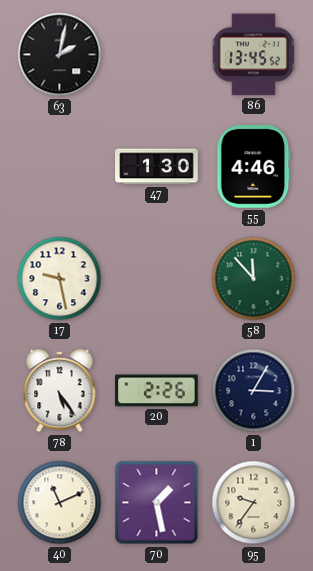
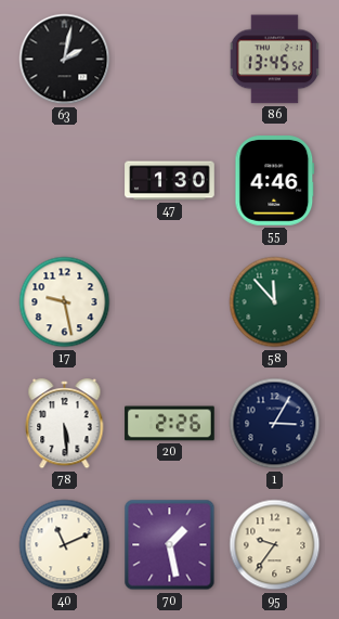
78: 5:24 -> 5:29
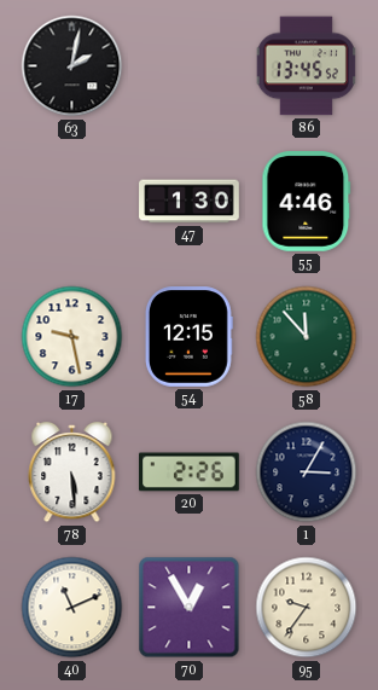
54: none -> 12:15
70: 1:28 -> 12:55
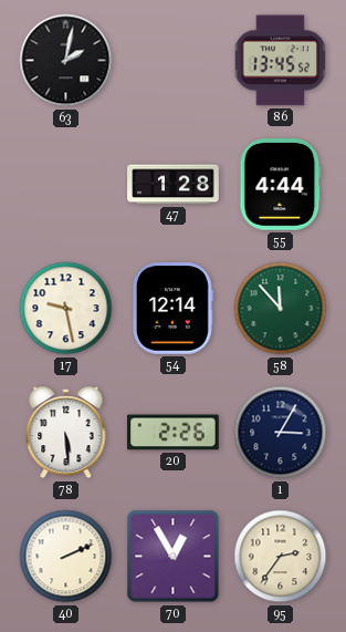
47: 1:30 -> 1:28
55: 4:46 -> 4:44
54: 12:15 -> 12:14
40: 11:11 -> 2:11
95: 9:36 -> 2:36
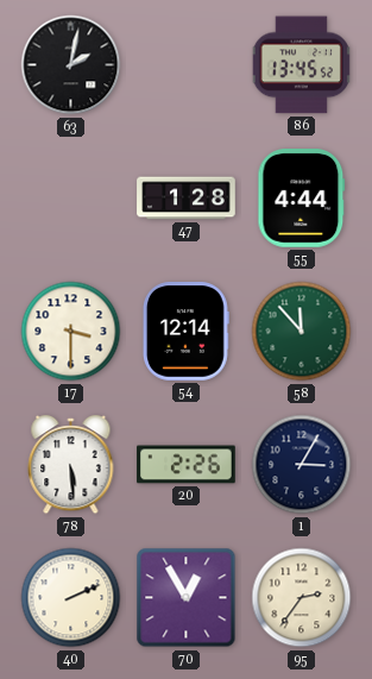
17: 9:28 -> 3:30
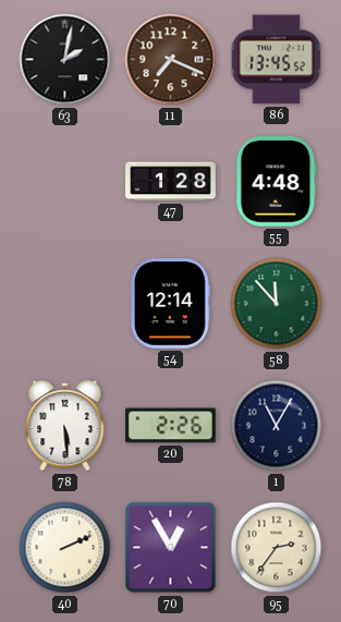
11: none -> 7:19
55: 4:44 -> 4:48
17: 3:30 -> none
1: 3:05 -> 11:05
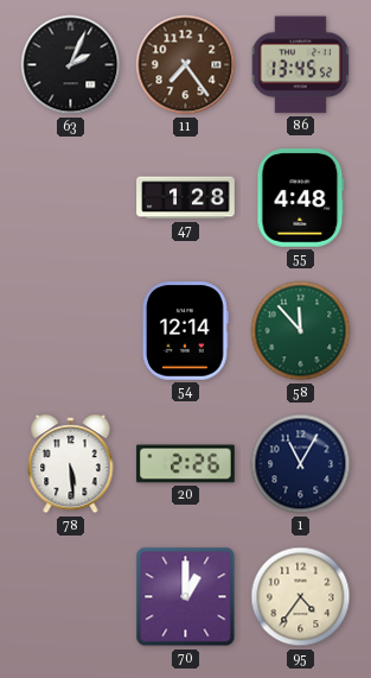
63: 2:02 -> 2:04
11: 7:19 -> 7:24
40: 2:11 -> none
70: 12:55 -> 1:00
95: 2:36 -> 4:36
